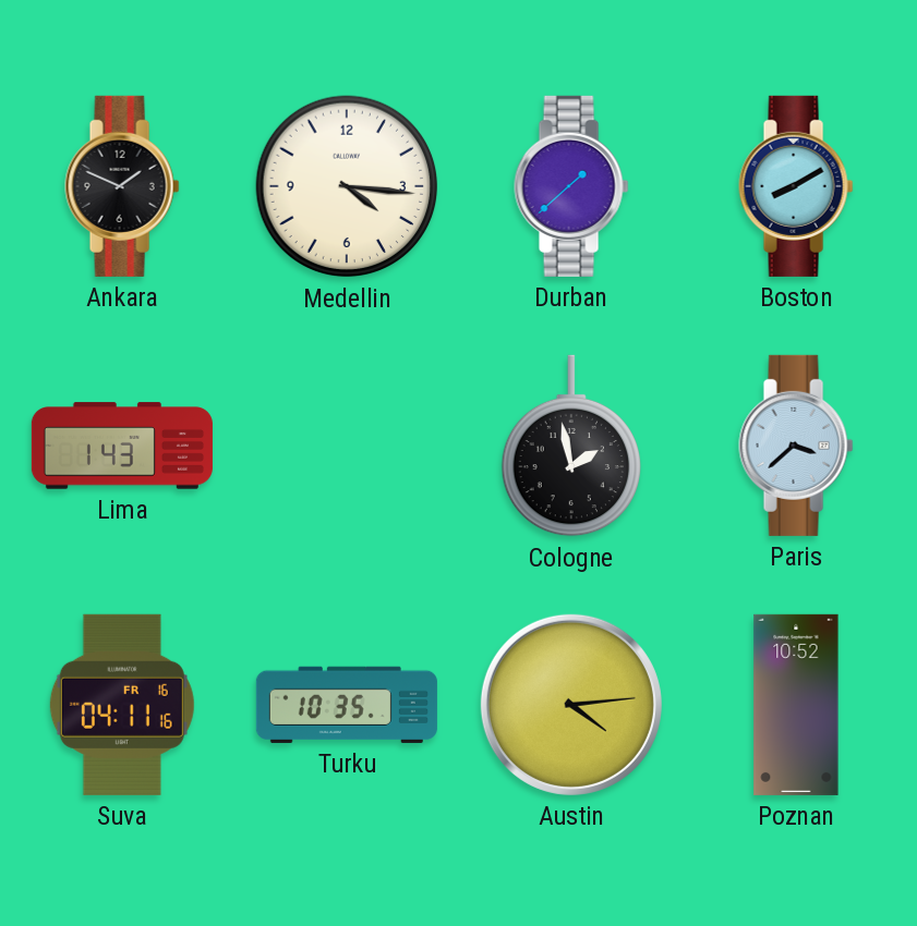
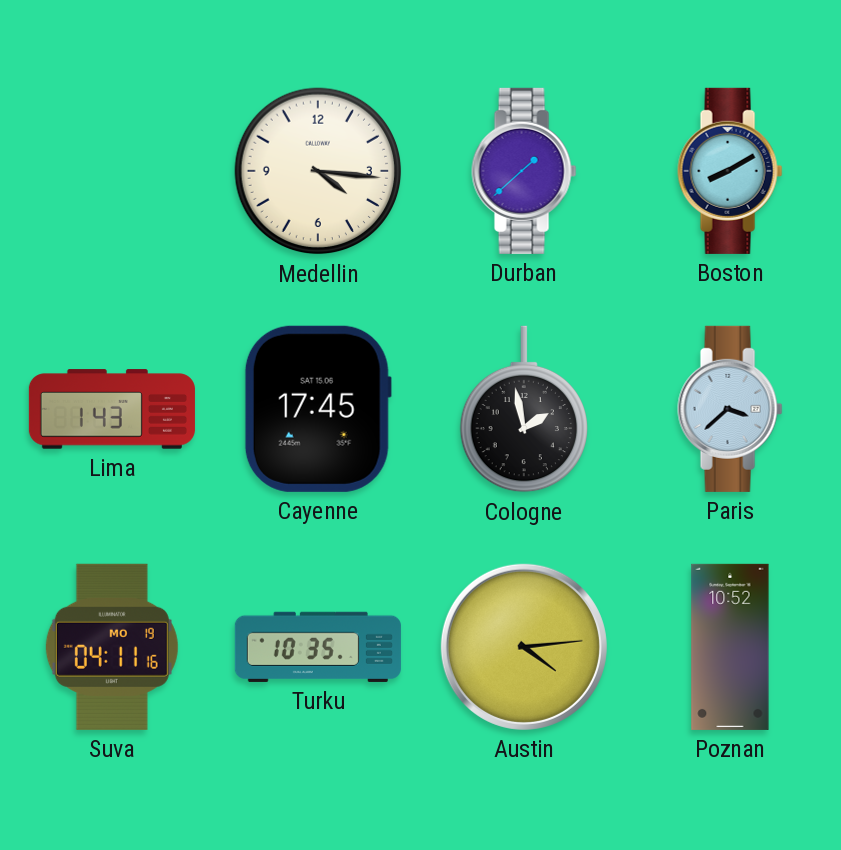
Ankara: 1:49 -> none
Cayenne: none -> 17:45
Suva date: FR 16 -> MO 19
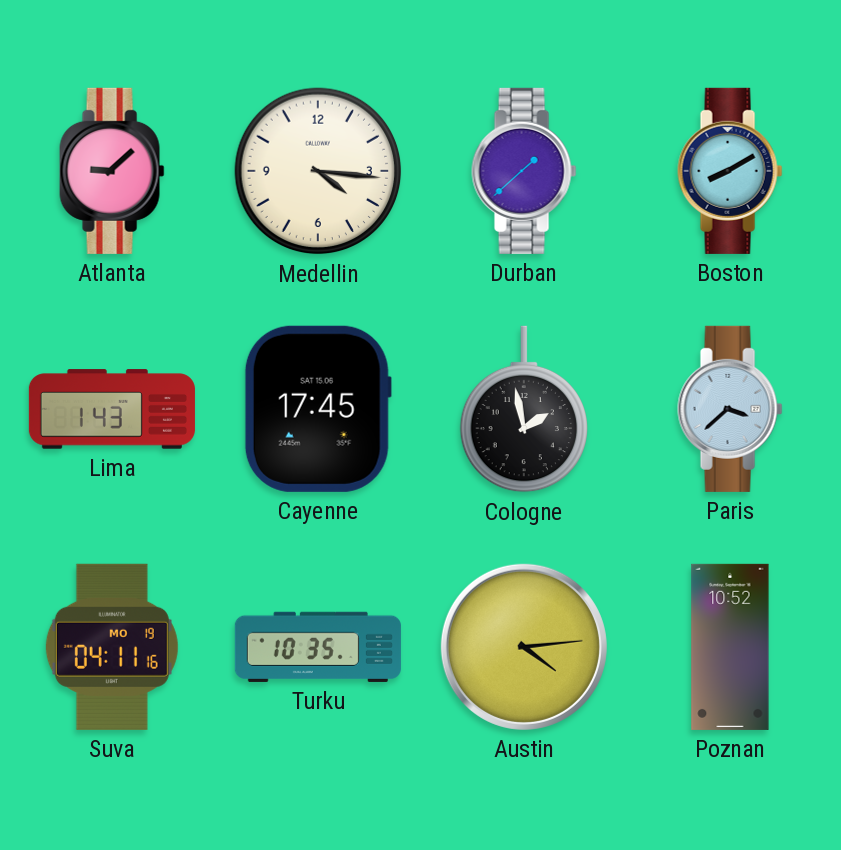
Atlanta: none -> 9:08
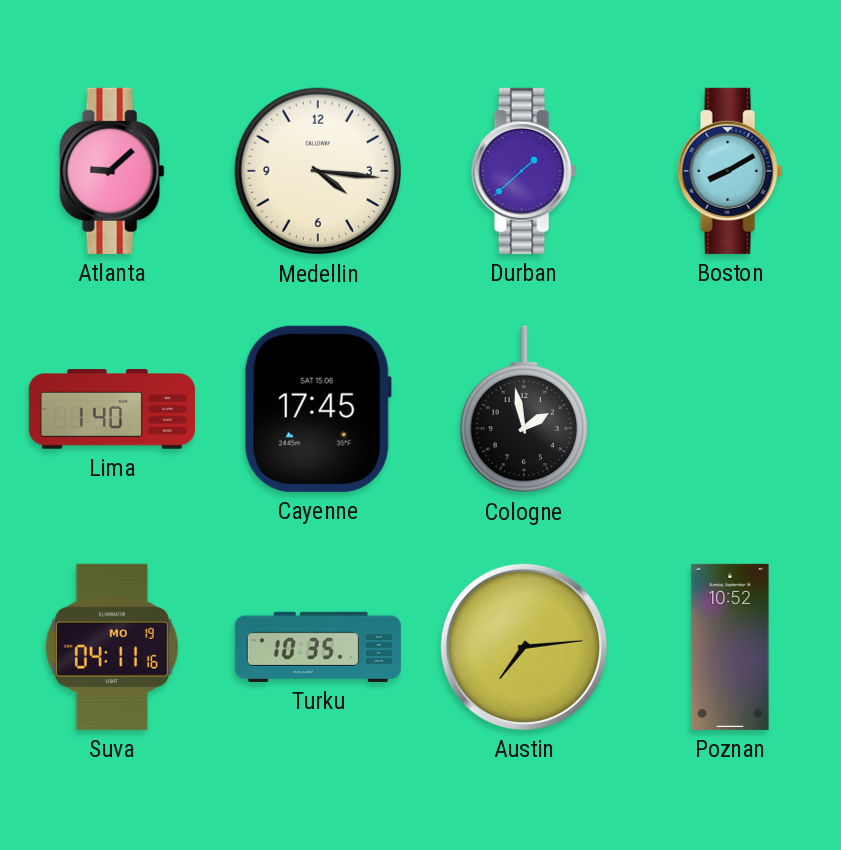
Lima: 1:43 -> 1:40
Paris: 3:38 -> none
Austin: 4:14 -> 7:14
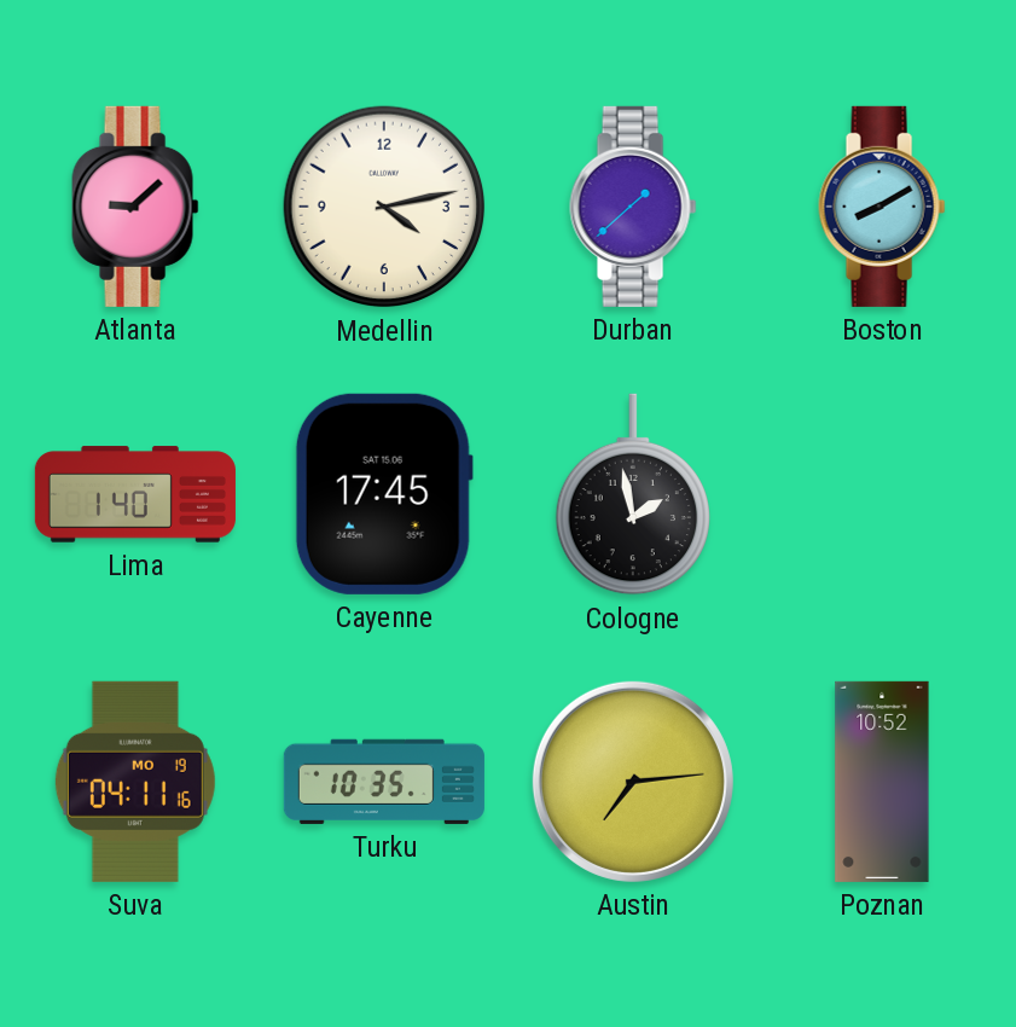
Medellin: 4:16 -> 4:13
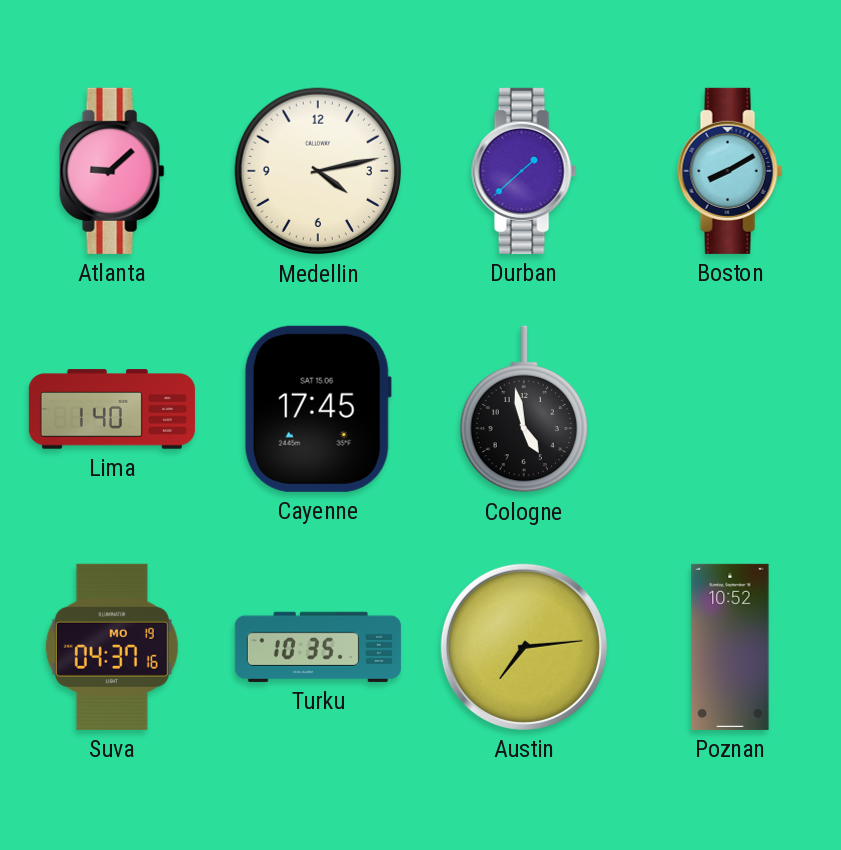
Cologne: 1:58 -> 4:58
Suva: 04:11 -> 04:37
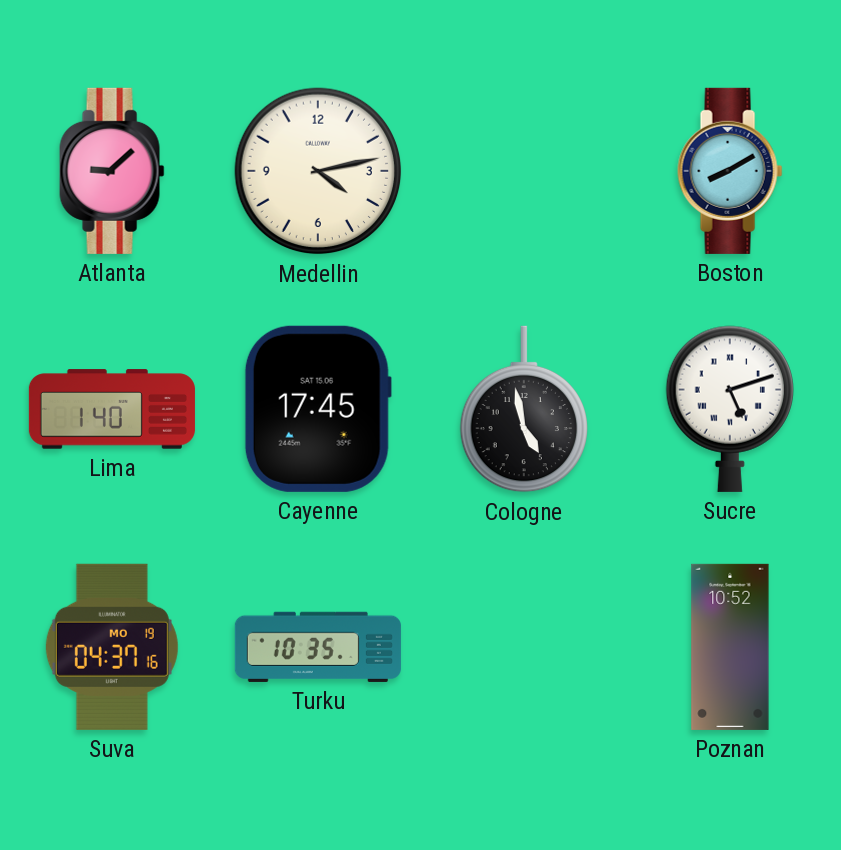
Durban: 1:38 -> none
Sucre: none -> 5:12
Austin: 7:14 -> none
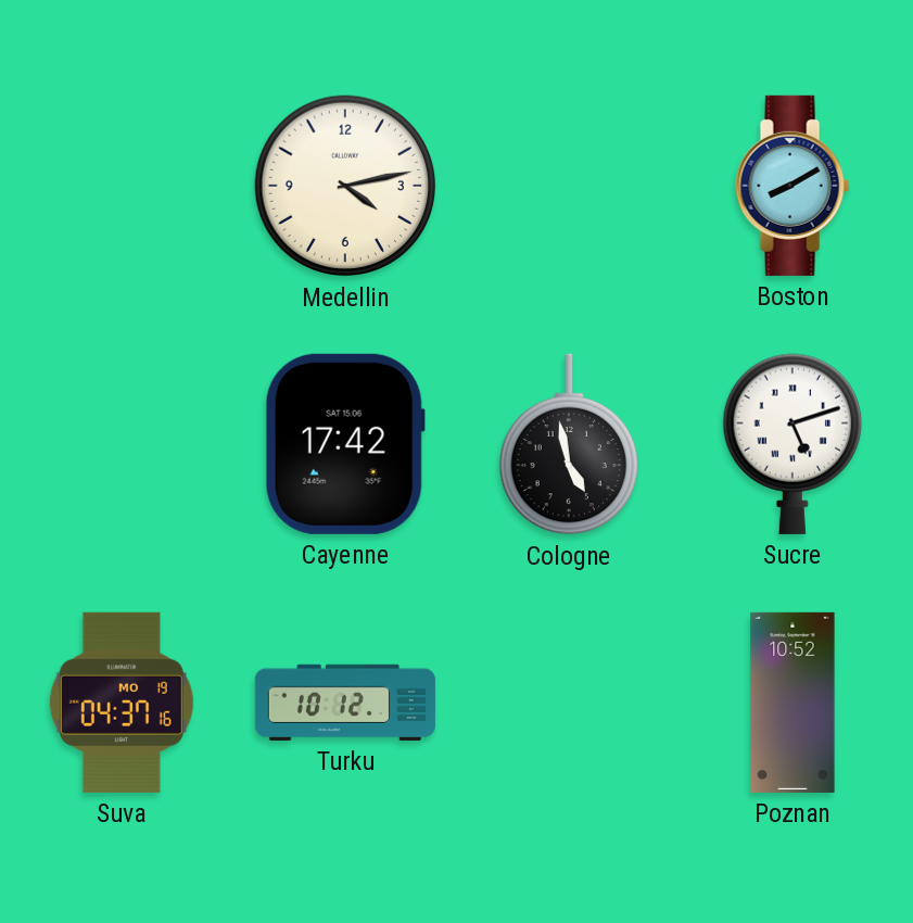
Atlanta: 9:08 -> none
Lima: 1:40 -> none
Cayenne: 17:45 -> 17:42
Turku: 10:35 -> 10:12
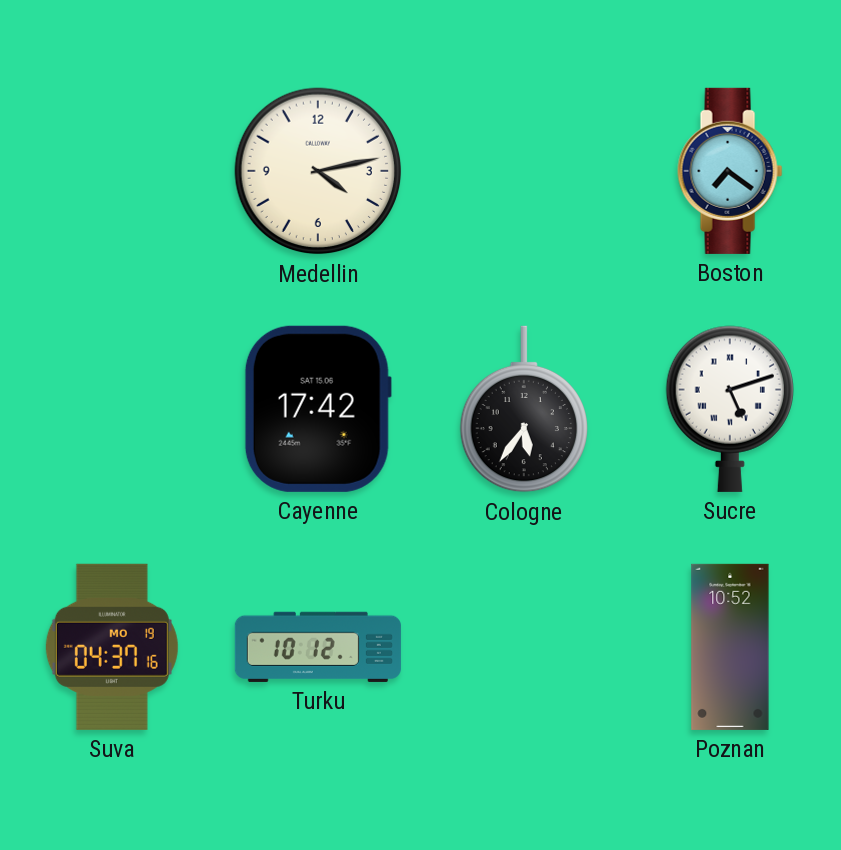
Boston: 8:10 -> 7:21
Cologne: 4:58 -> 5:36
